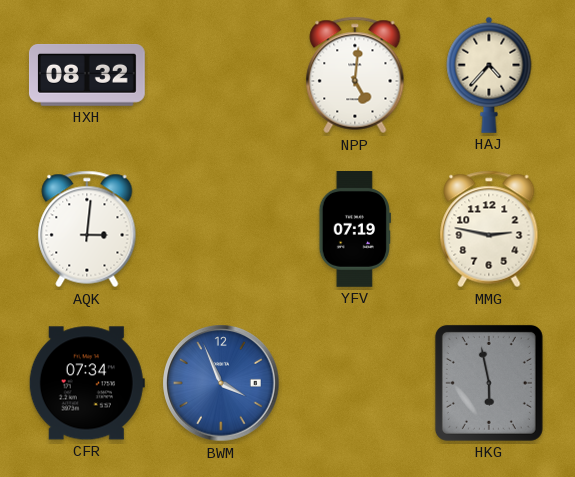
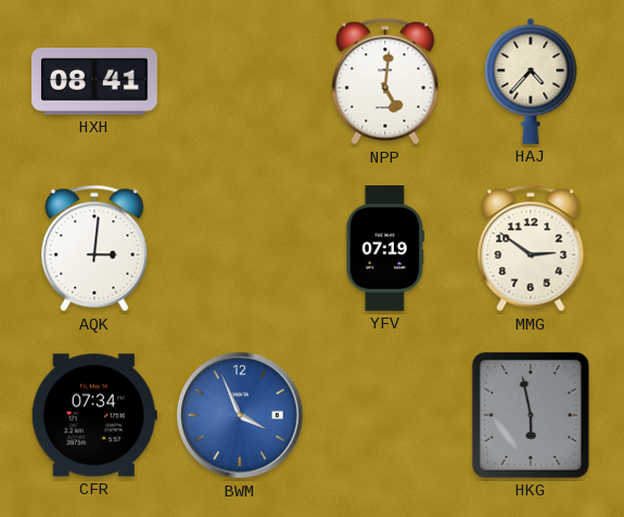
HXH: 08:32 -> 08:41
MMG: 2:47 -> 2:51
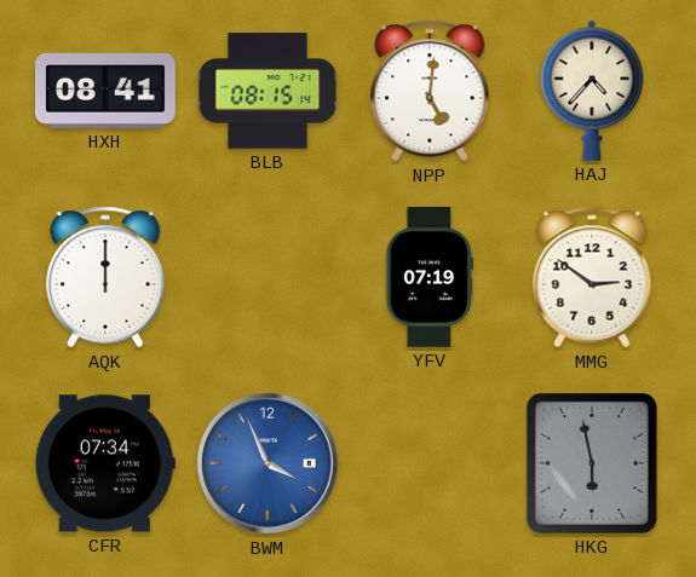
BLB: none -> 08:15
AQK: 3:01 -> 12:00
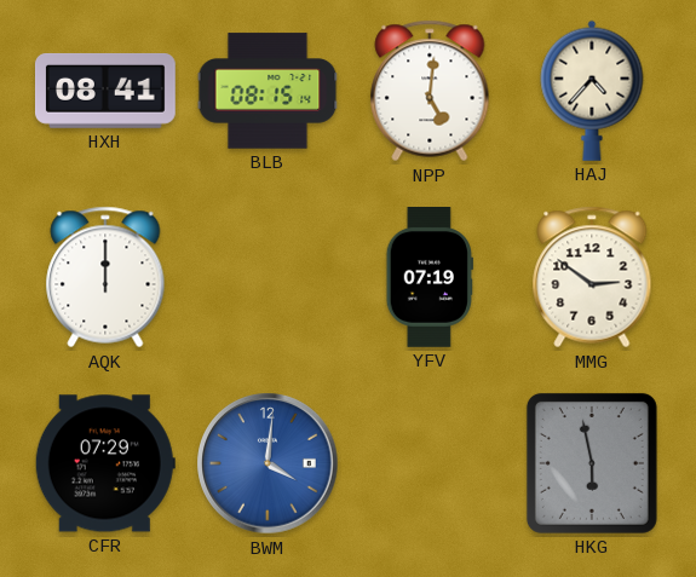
CFR: 07:34 -> 07:29
BWM: 3:56 -> 4:01
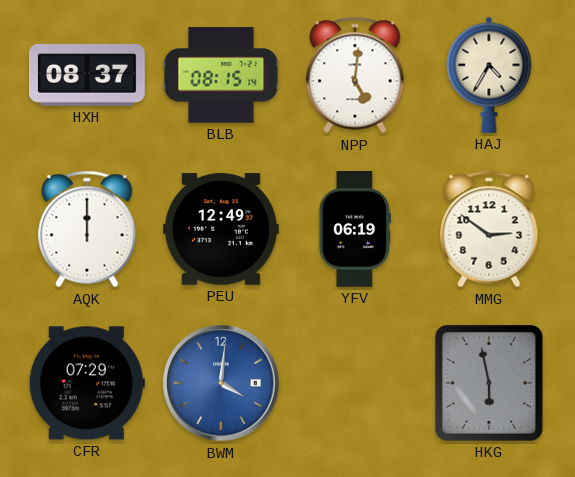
HXH: 08:41 -> 08:37
HAJ: 4:37 -> 4:35
PEU: none -> 12:49
YFV: 07:19 -> 06:19
